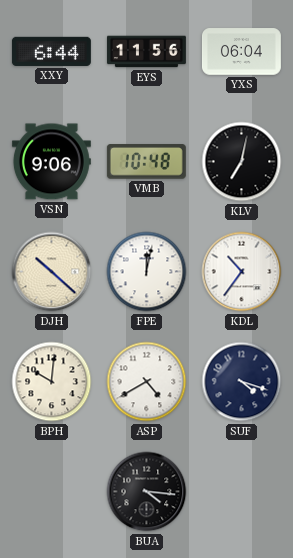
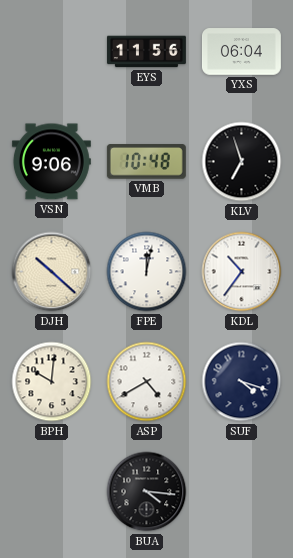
XXY: 6:44 -> none
KLV: 7:02 -> 6:57
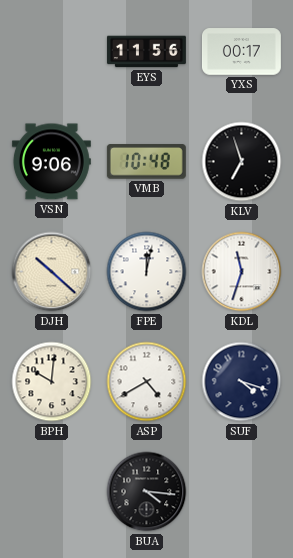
YXS: 06:04 -> 00:17
KDL: 10:36 -> 11:33
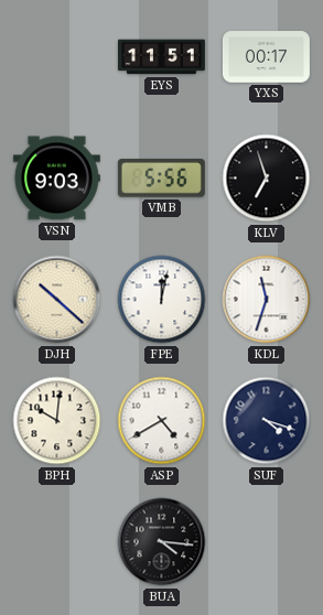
EYS: 11:56 -> 11:51
VSN: 9:06 -> 9:03
VMB: 10:48 -> 5:56
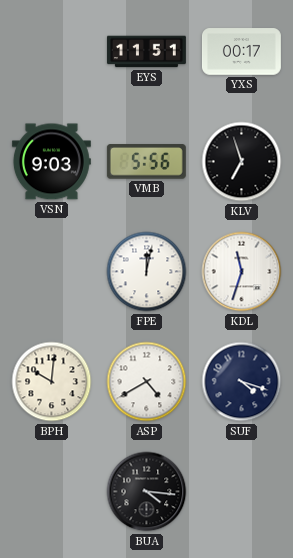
DJH: 10:22 -> none
